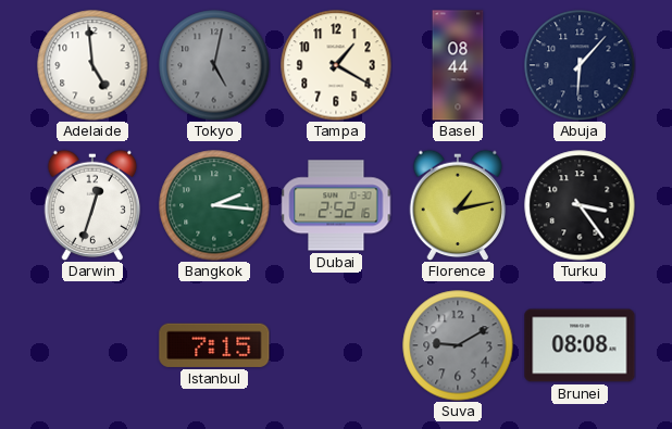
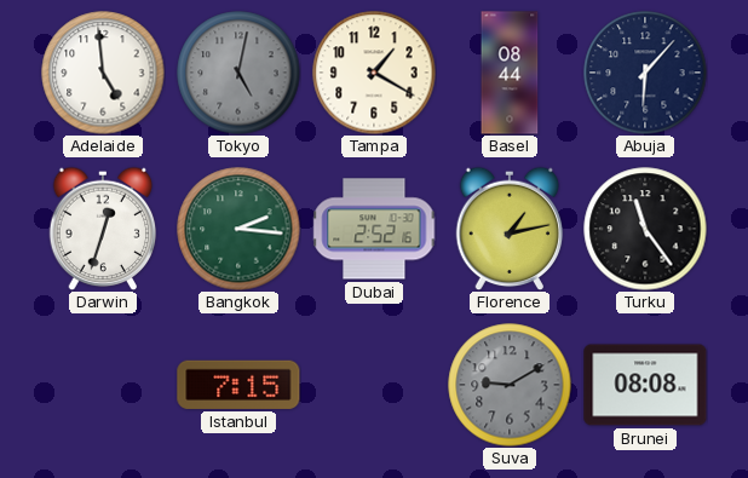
Turku: 3:24 -> 11:24
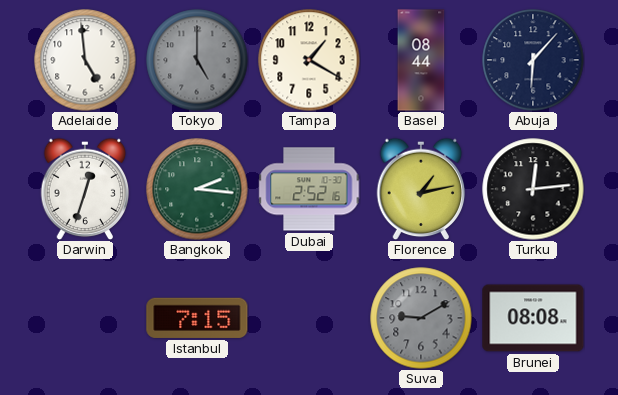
Tokyo: 5:02 -> 5:00
Turku: 11:24 -> 12:14
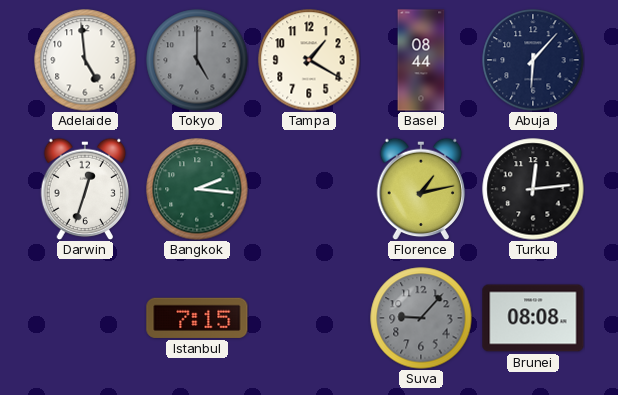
Dubai: 2:52 -> none
Suva: 9:10 -> 9:07
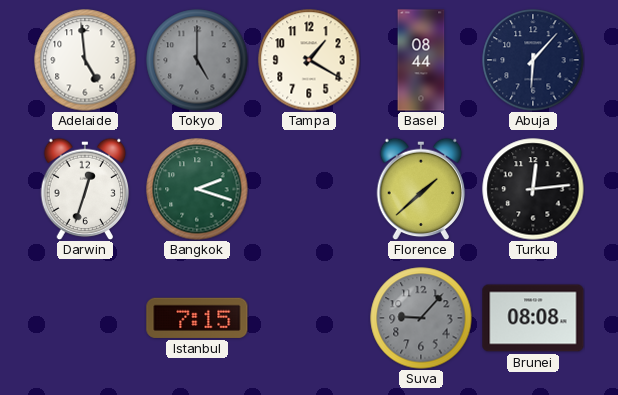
Bangkok: 2:16 -> 2:18
Florence: 1:13 -> 1:38
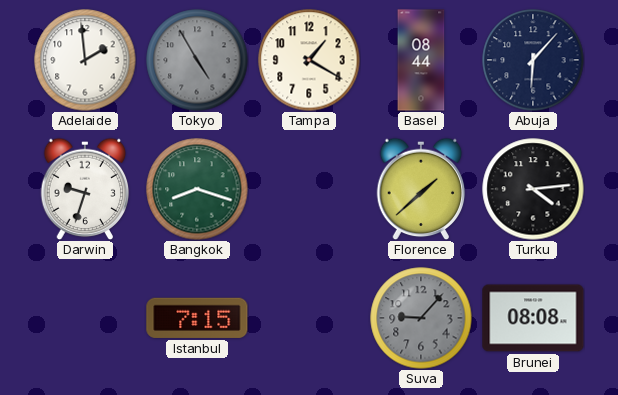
Adelaide: 4:59 -> 1:59
Tokyo: 5:00 -> 4:55
Darwin: 12:33 -> 9:33
Bangkok: 2:18 -> 8:18
Turku: 12:14 -> 4:14
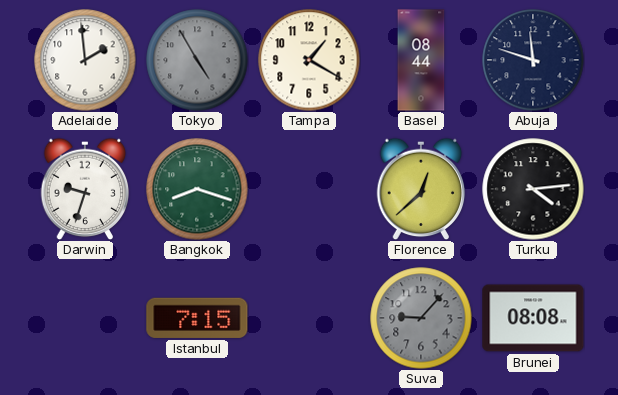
Abuja: 6:07 -> 11:48
Florence: 1:38 -> 12:38
